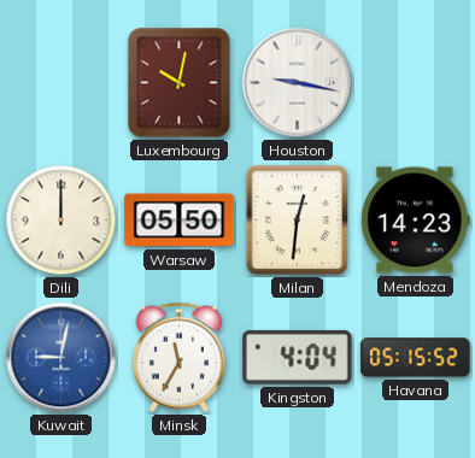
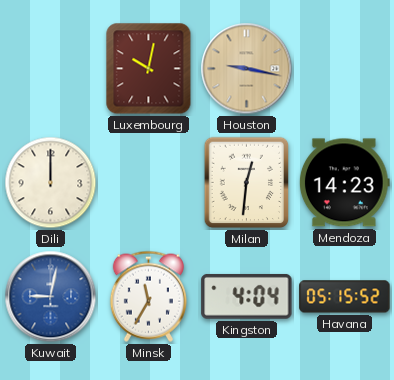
Houston dial: white -> champagne
Warsaw: 05:50 -> none
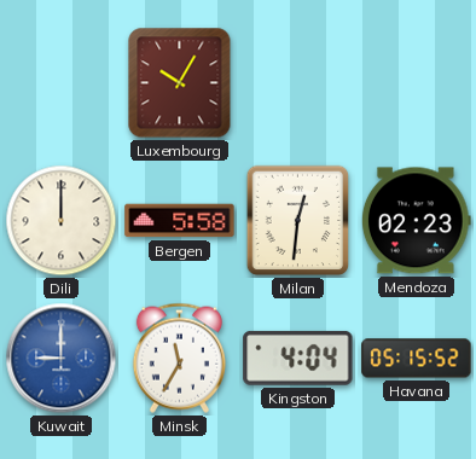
Luxembourg: 10:02 -> 10:05
Houston: 9:17 -> none
Bergen: none -> 5:58
Mendoza: 14:23 -> 02:23
Kuwait: 9:02 -> 9:00
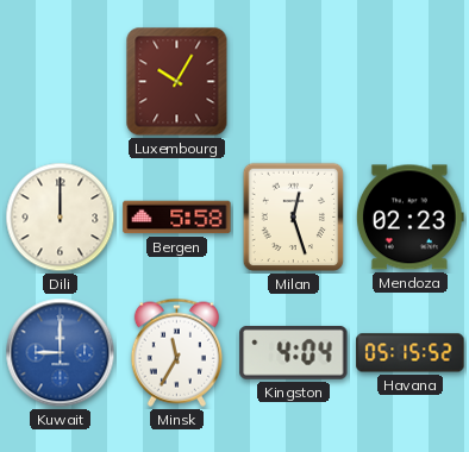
Milan: 12:31 -> 12:27
